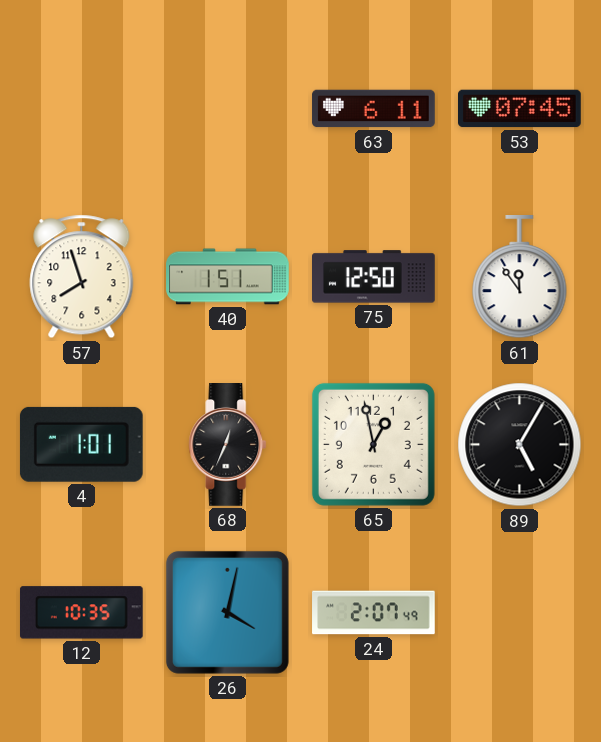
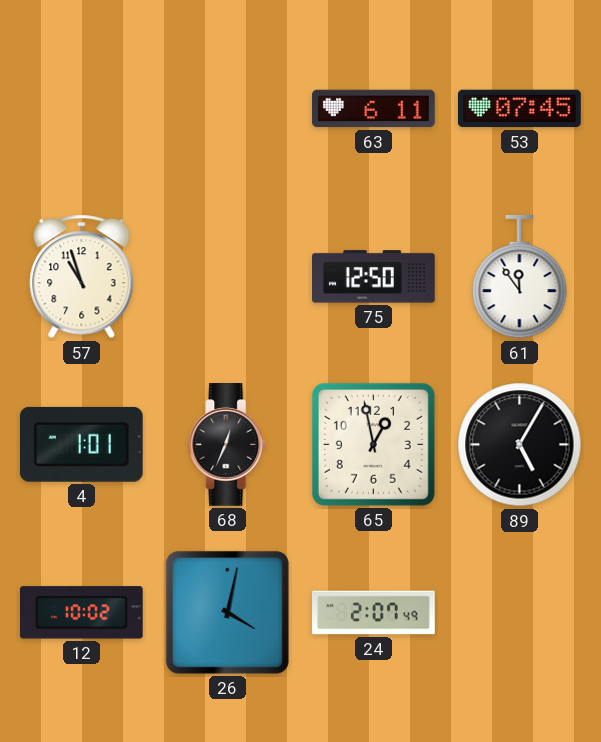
57: 7:57 -> 10:57
40: 1:51 -> none
12: 10:35 -> 10:02
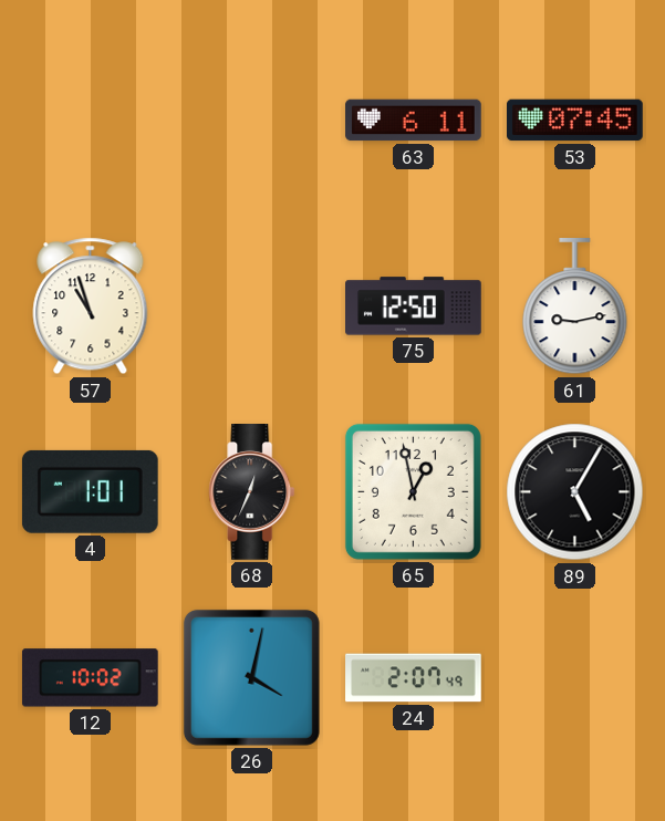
61: 11:54 -> 9:13
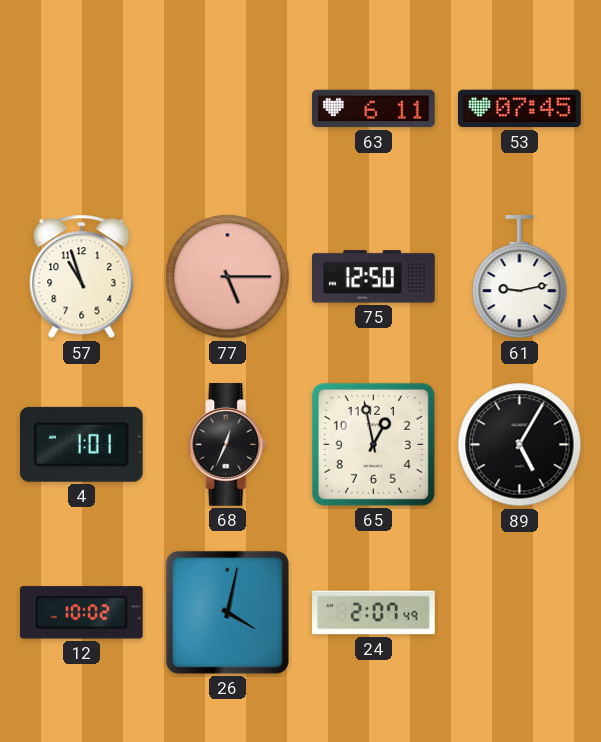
77: none -> 5:15
